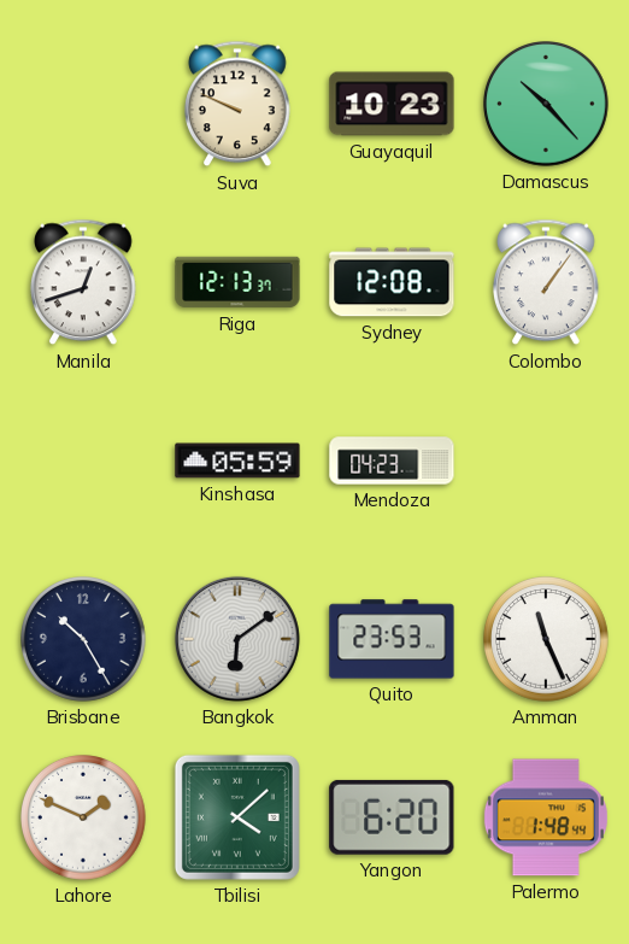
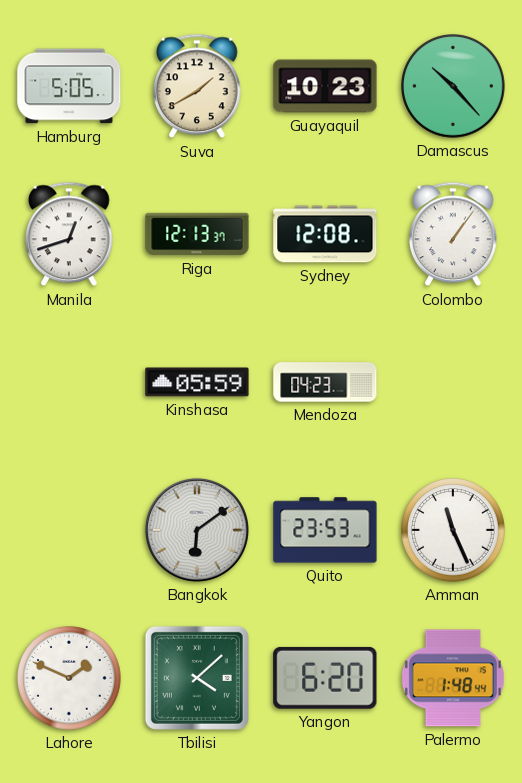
Hamburg: none -> 5:05
Suva: 9:49 -> 1:40
Brisbane: 10:25 -> none
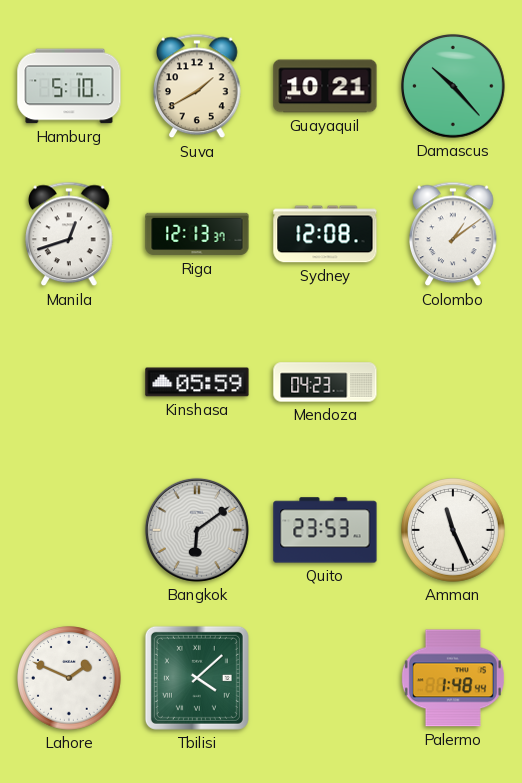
Hamburg: 5:05 -> 5:10
Guayaquil: 10:23 -> 10:21
Colombo: 1:06 -> 1:09
Yangon: 6:20 -> none
